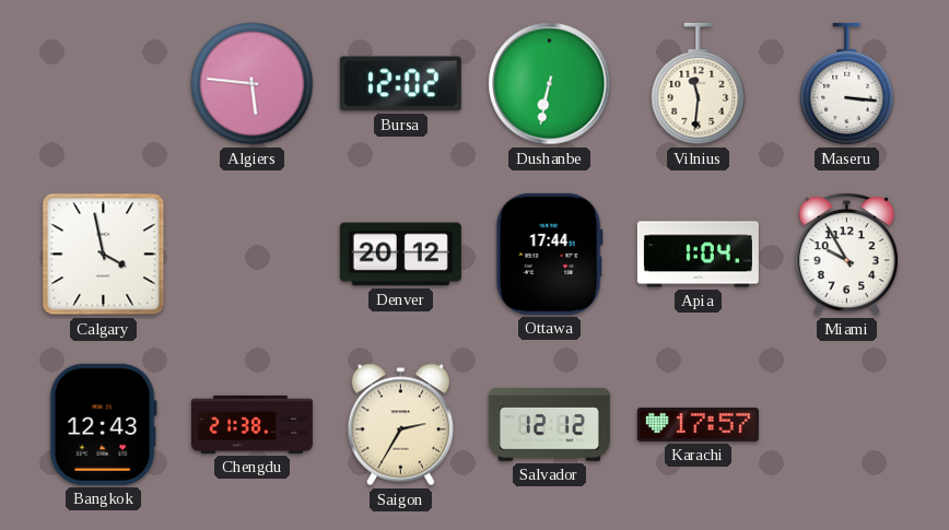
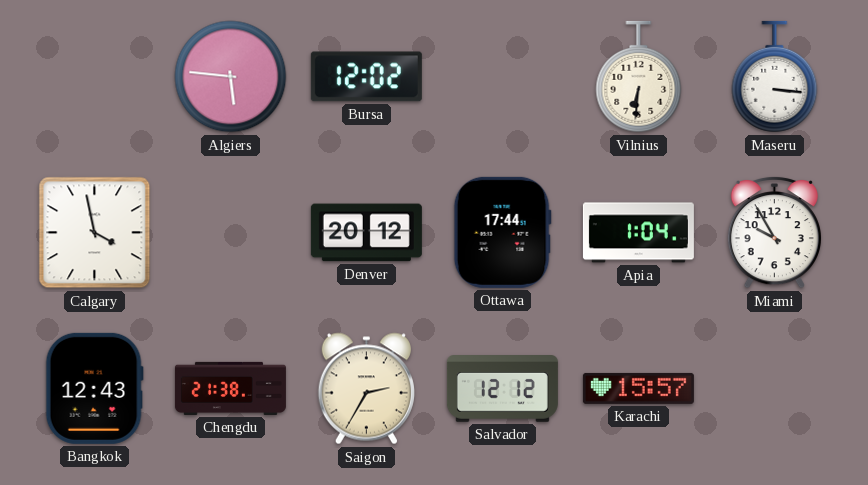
Dushanbe: 6:32 -> none
Vilnius: 11:31 -> 6:31
Karachi: 17:57 -> 15:57
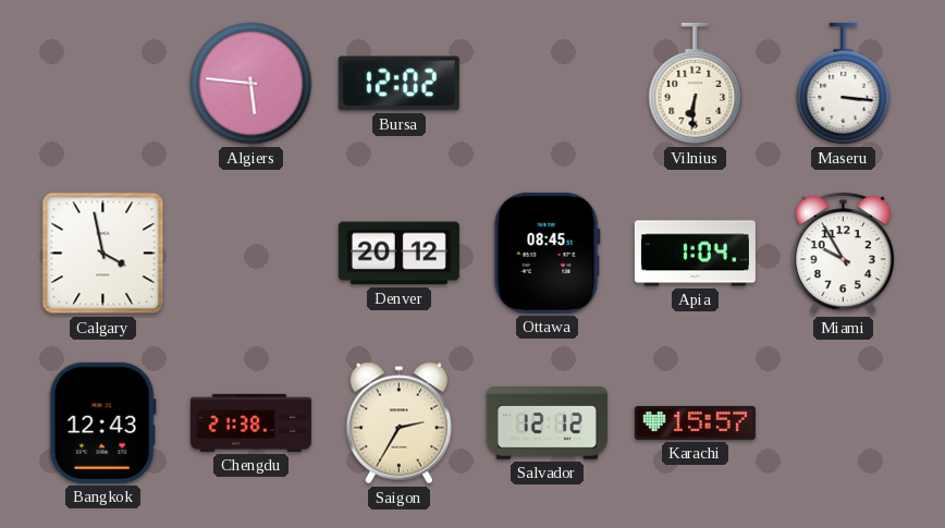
Ottawa: 17:44 -> 08:45
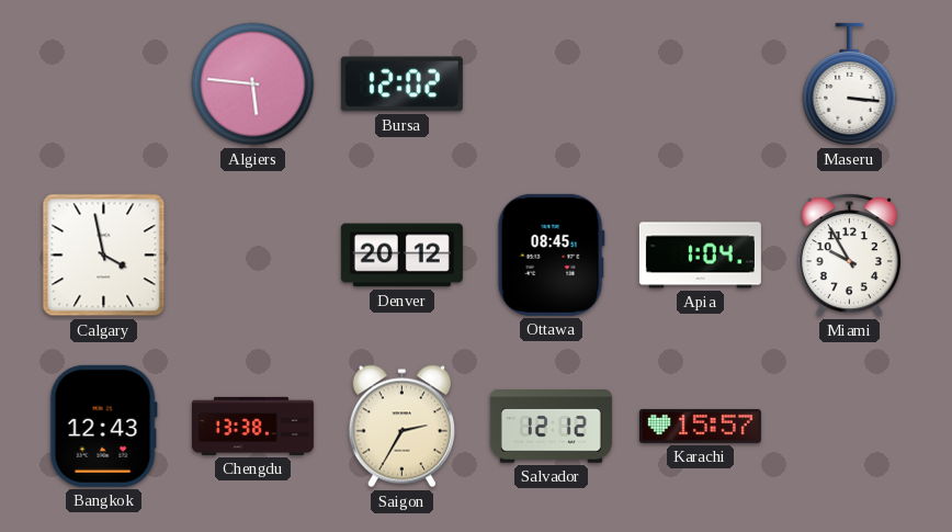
Vilnius: 6:31 -> none
Chengdu: 21:38 -> 13:38
